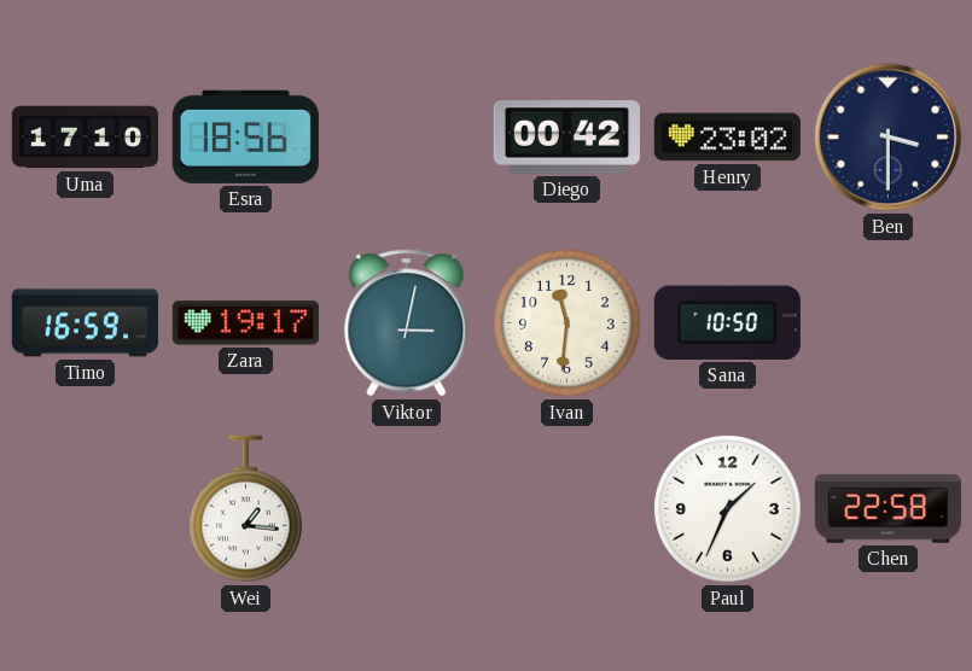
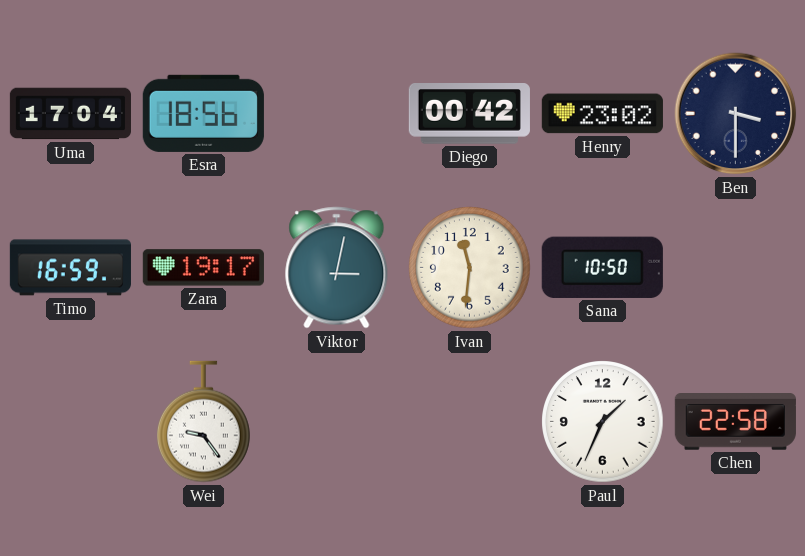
Uma: 17:10 -> 17:04
Wei: 1:16 -> 9:24
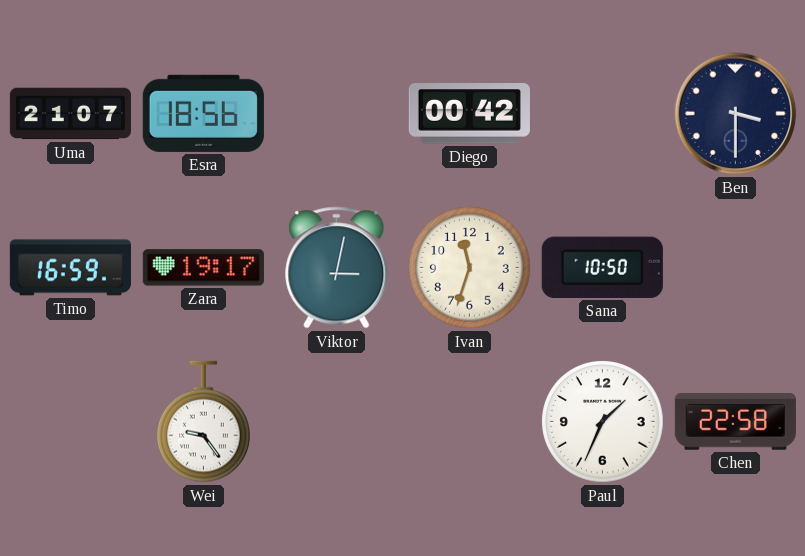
Uma: 17:04 -> 21:07
Henry: 23:02 -> none
Ivan: 11:31 -> 11:33
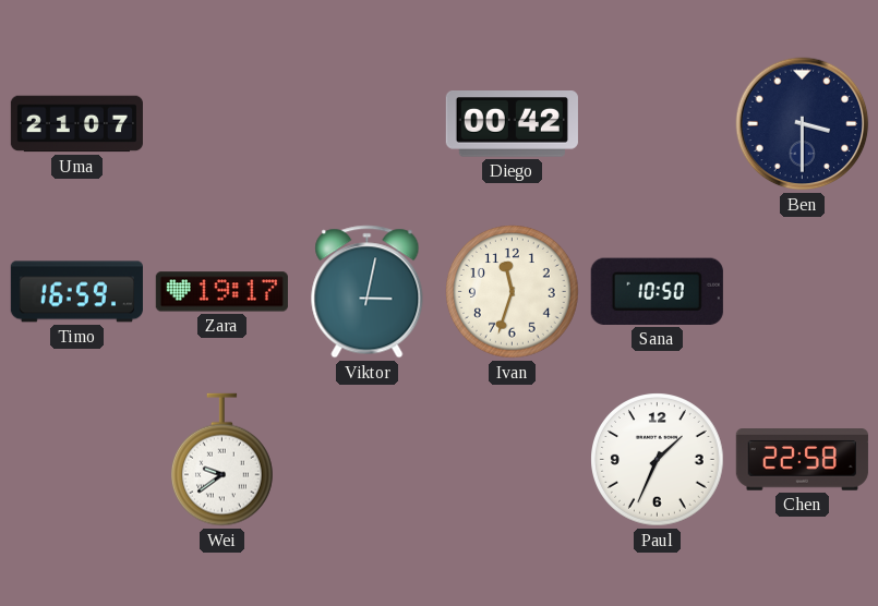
Esra: 18:56 -> none
Wei: 9:24 -> 9:39
